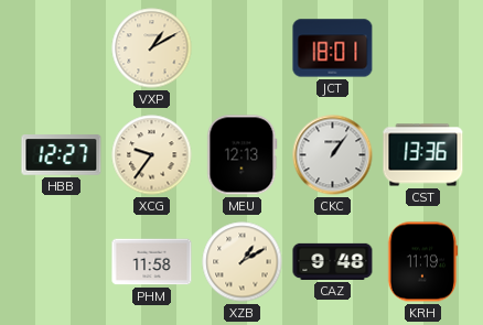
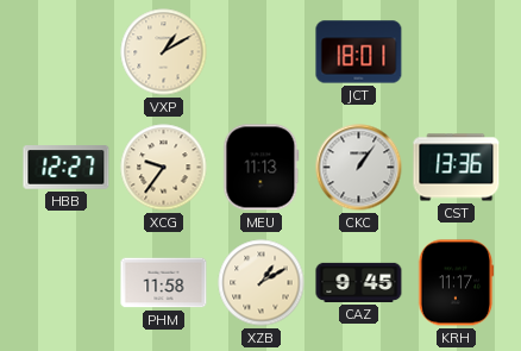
MEU: 12:13 -> 11:13
CAZ: 9:48 -> 9:45
KRH: 11:19 -> 11:17
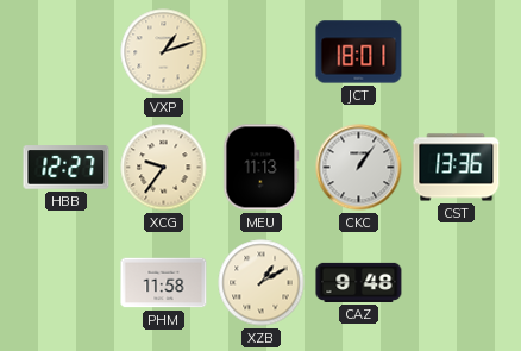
VXP: 1:10 -> 1:12
CAZ: 9:45 -> 9:48
KRH: 11:17 -> none
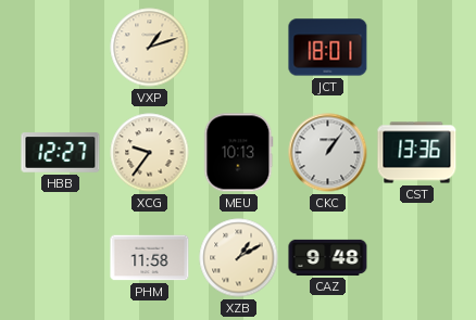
MEU: 11:13 -> 10:13
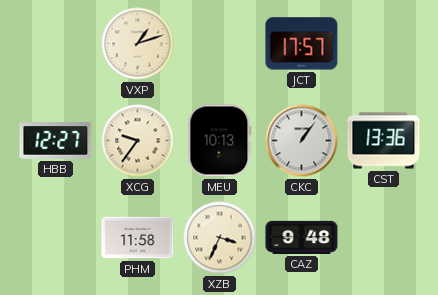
JCT: 18:01 -> 17:57
XZB: 1:10 -> 3:34
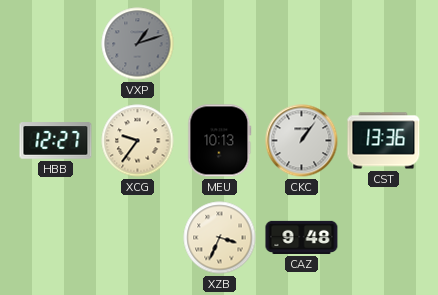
VXP dial: cream -> grey
JCT: 17:57 -> none
PHM: 11:58 -> none
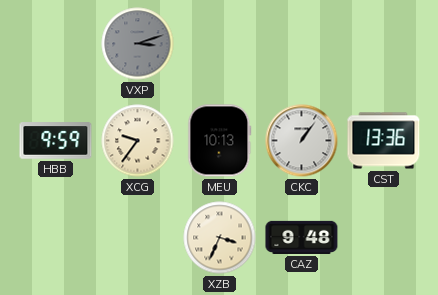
VXP: 1:12 -> 3:12
HBB: 12:27 -> 9:59
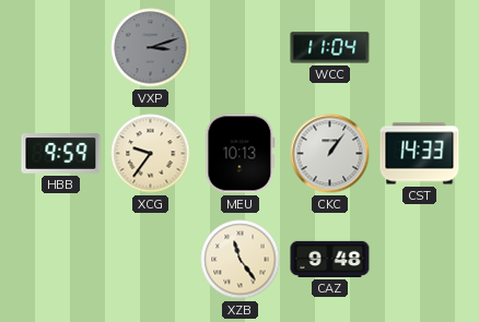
WCC: none -> 11:04
CST: 13:36 -> 14:33
XZB: 3:34 -> 11:24
